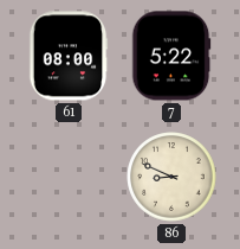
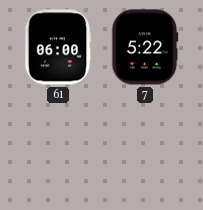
61: 08:00 -> 06:00
86: 8:49 -> none
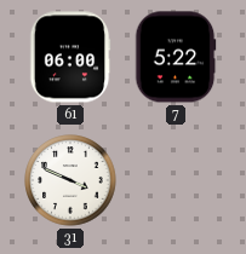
31: none -> 3:49
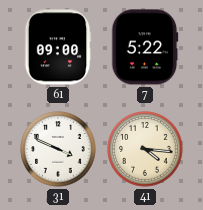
61: 06:00 -> 09:00
41: none -> 4:16
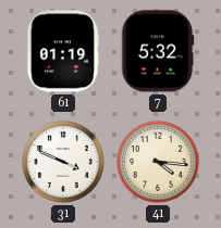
61: 09:00 -> 01:19
7: 5:22 -> 5:32
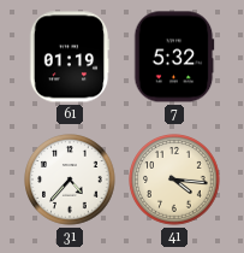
31: 3:49 -> 4:37
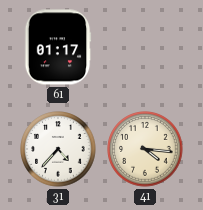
61: 01:19 -> 01:17
7: 5:32 -> none
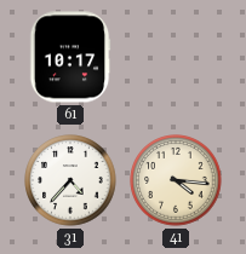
61: 01:17 -> 10:17
